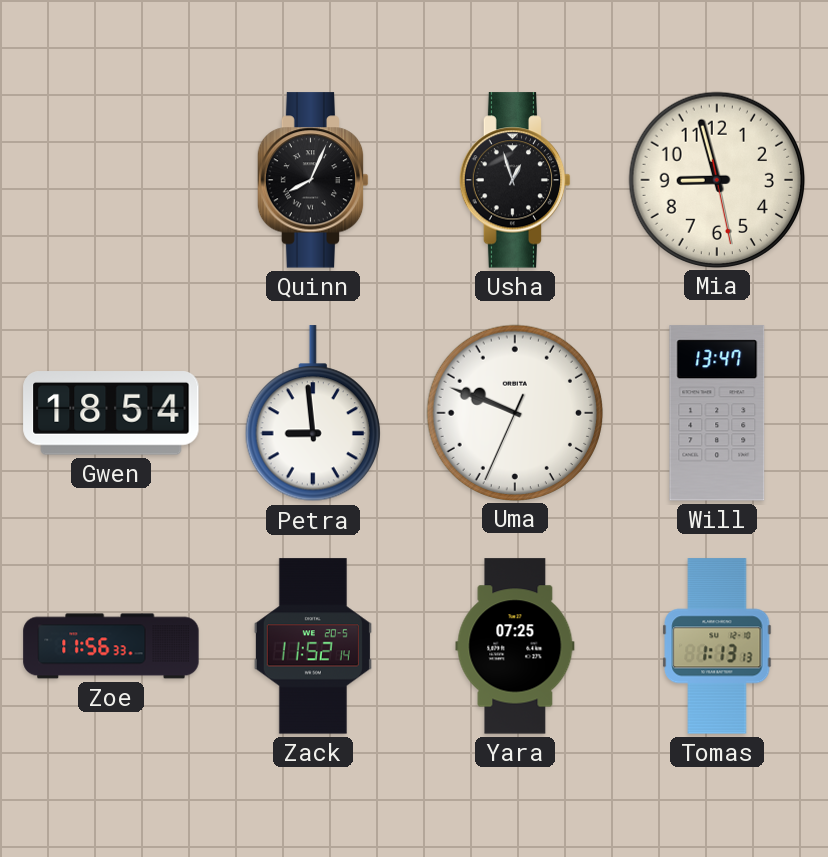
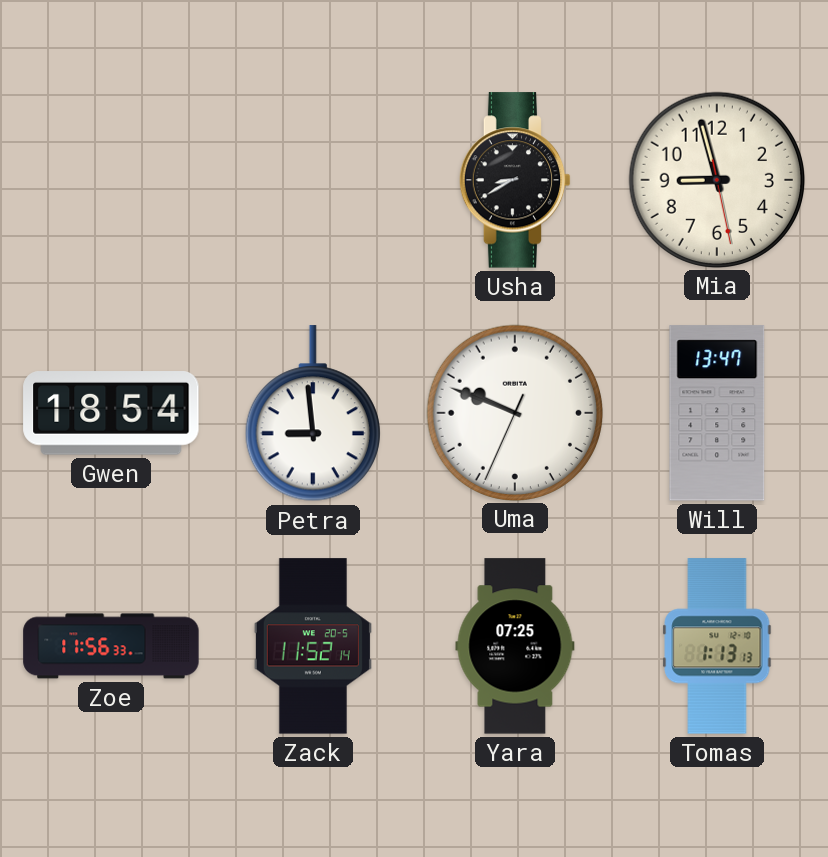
Quinn: 8:04 -> none
Usha: 12:57 -> 8:40
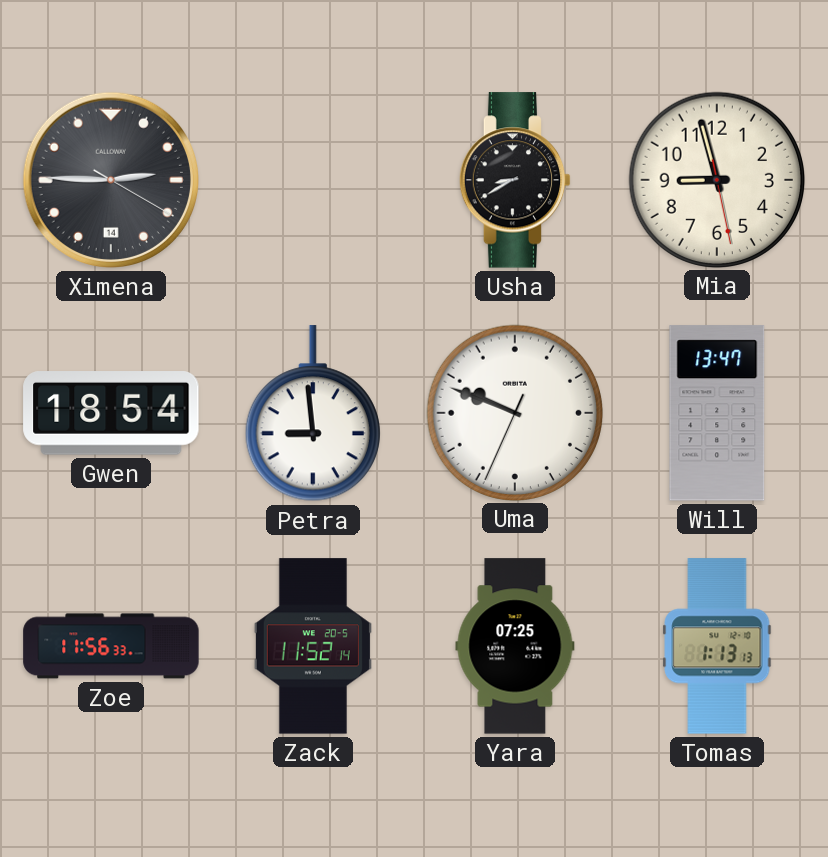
Ximena: none -> 2:45
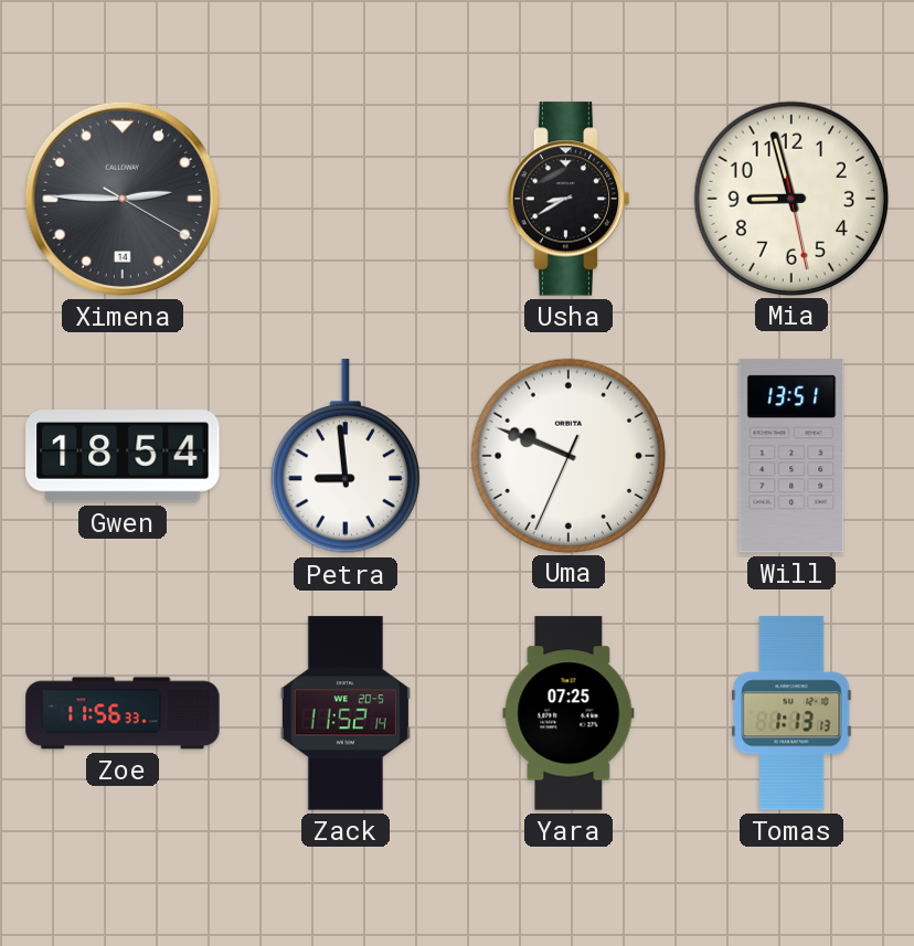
Will: 13:47 -> 13:51
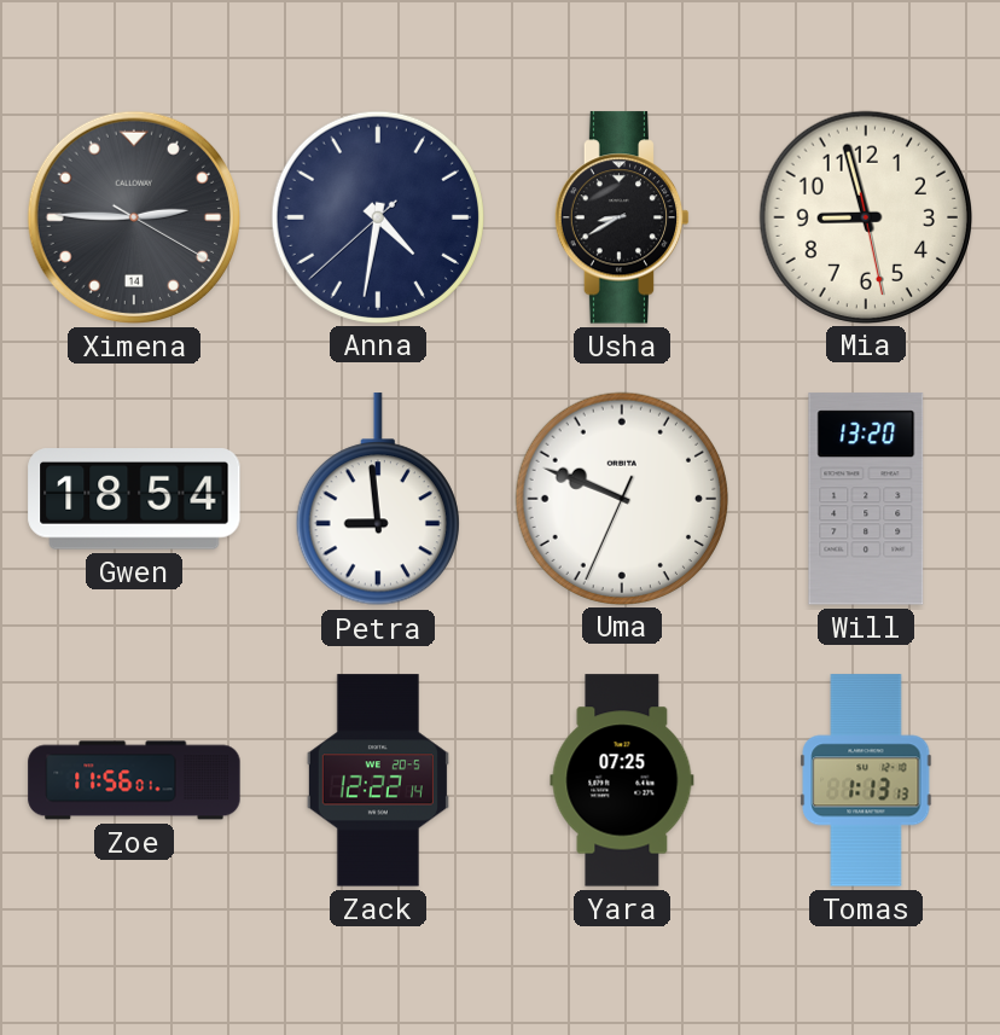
Anna: none -> 4:31
Will: 13:51 -> 13:20
Zoe: 11:56:33 -> 11:56:01
Zack: 11:52 -> 12:22
